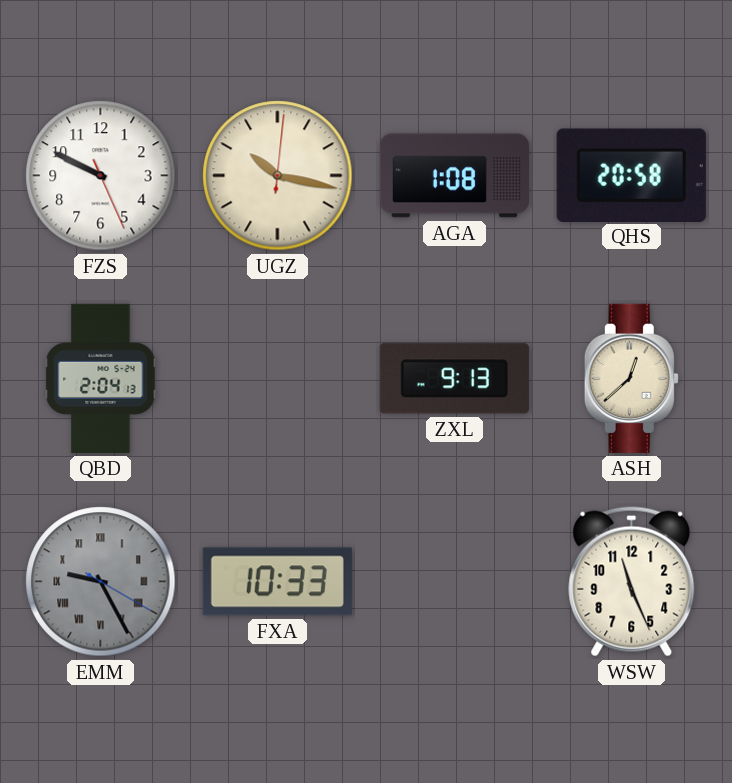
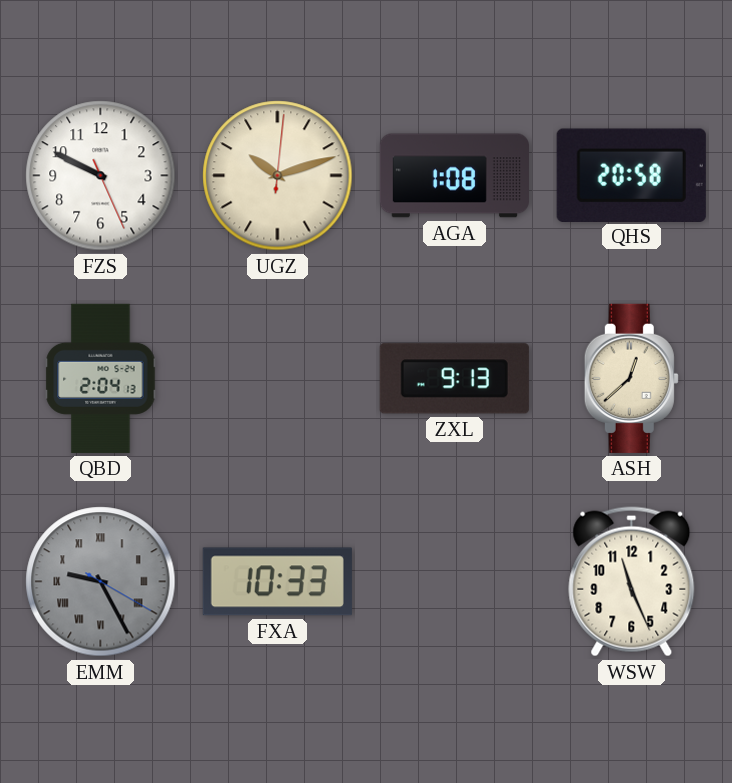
UGZ: 10:17 -> 10:12
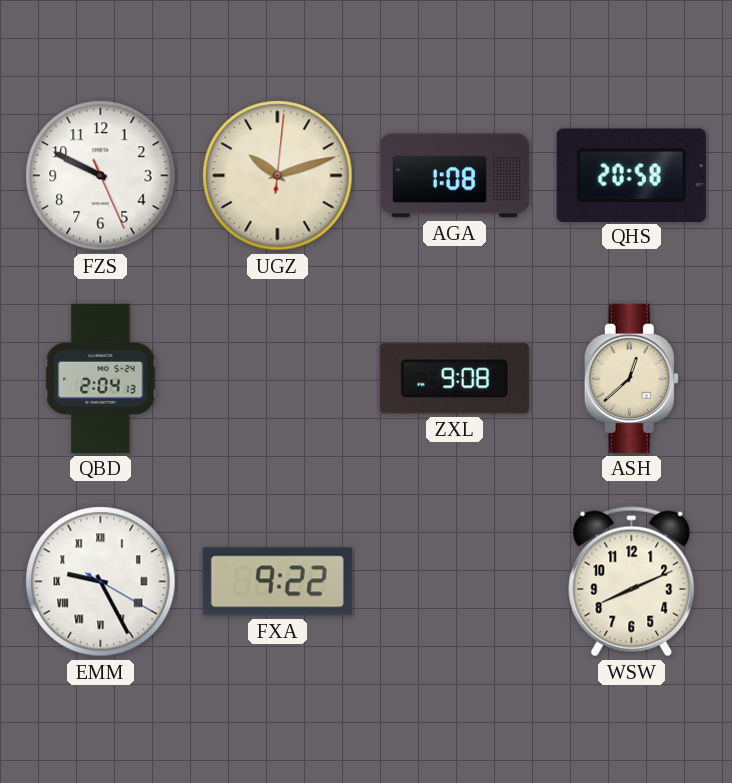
ZXL: 9:13 -> 9:08
EMM dial: grey -> white
FXA: 10:33 -> 9:22
WSW: 11:26 -> 8:11
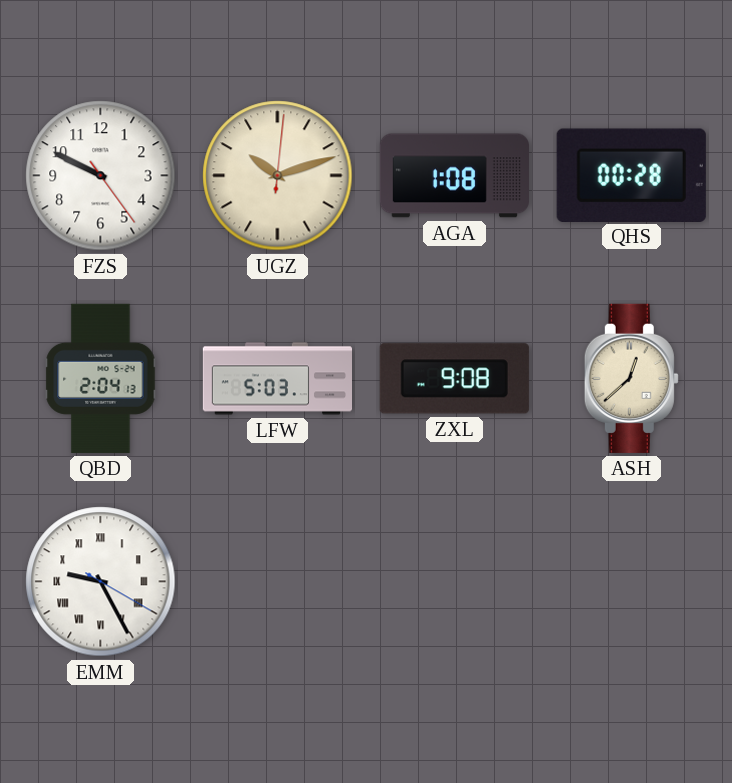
FZS: 9:49:26 -> 9:49:24
QHS: 20:58 -> 00:28
LFW: none -> 5:03
FXA: 9:22 -> none
WSW: 8:11 -> none
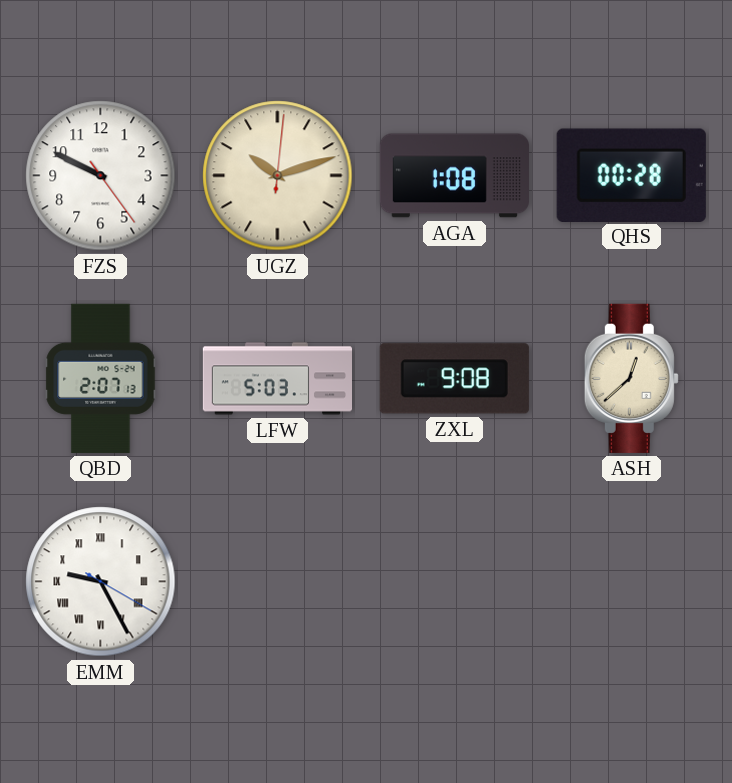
QBD: 2:04 -> 2:07
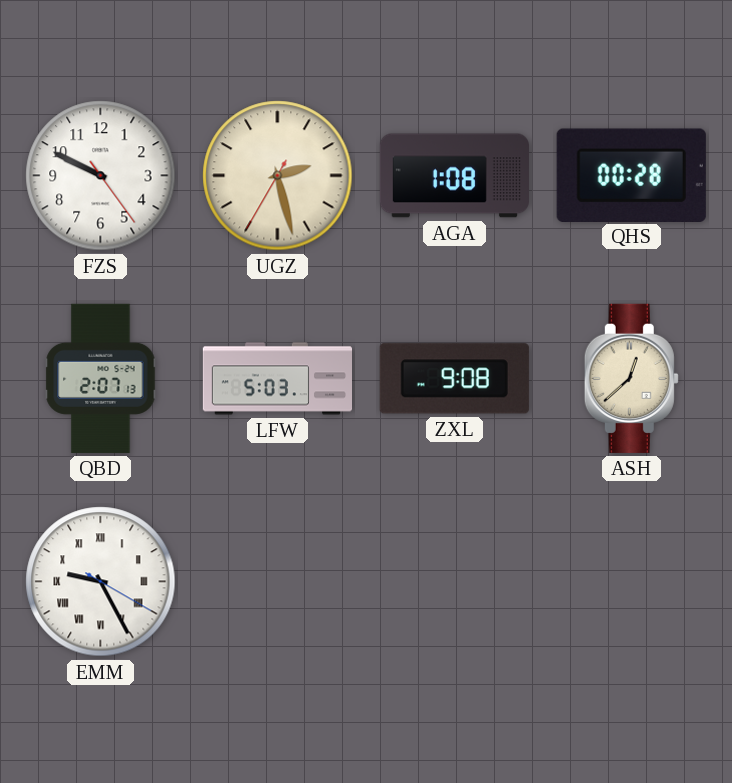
UGZ: 10:12 -> 2:27
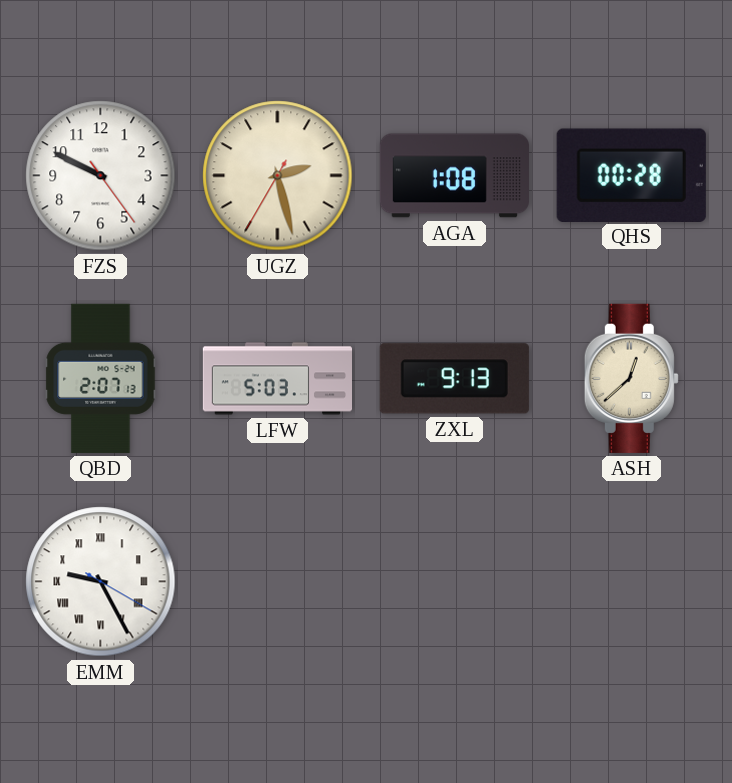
ZXL: 9:08 -> 9:13
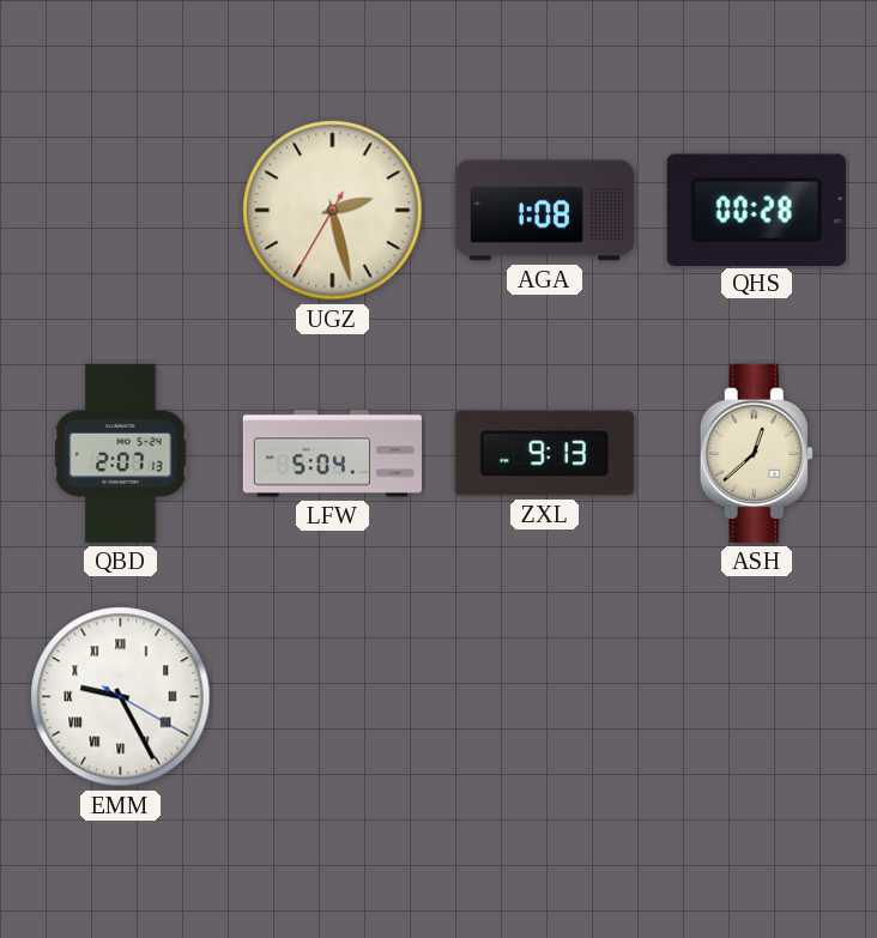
FZS: 9:49 -> none
LFW: 5:03 -> 5:04
